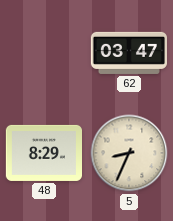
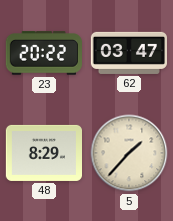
23: none -> 20:22
5: 8:34 -> 1:37
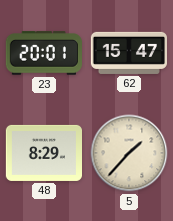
23: 20:22 -> 20:01
62: 03:47 -> 15:47
